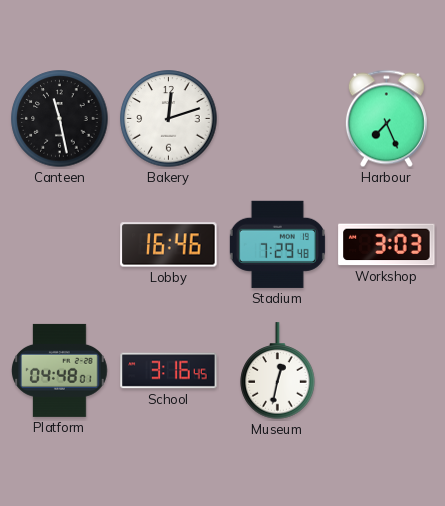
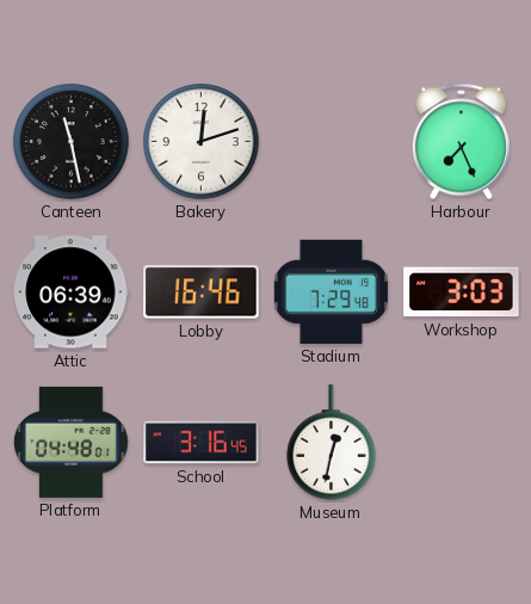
Attic: none -> 06:39
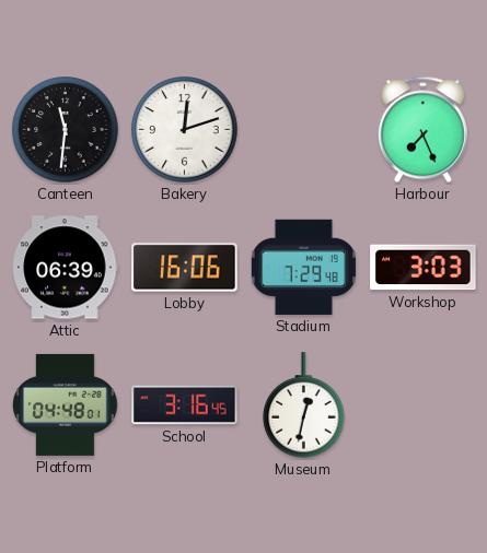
Canteen: 11:28 -> 11:31
Lobby: 16:46 -> 16:06
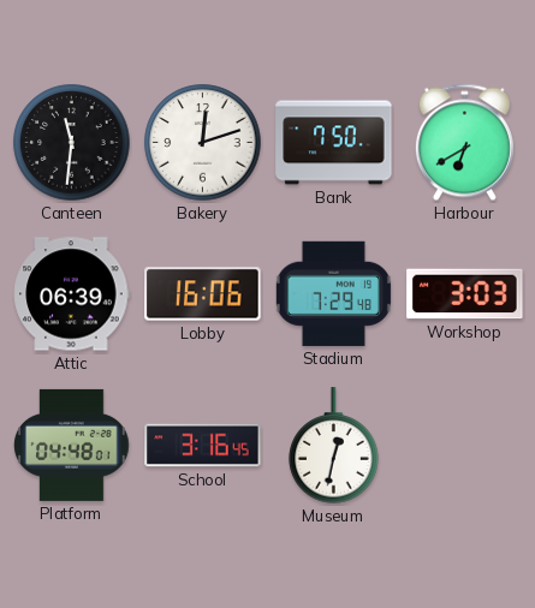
Bank: none -> 7:50
Harbour: 7:26 -> 6:40
